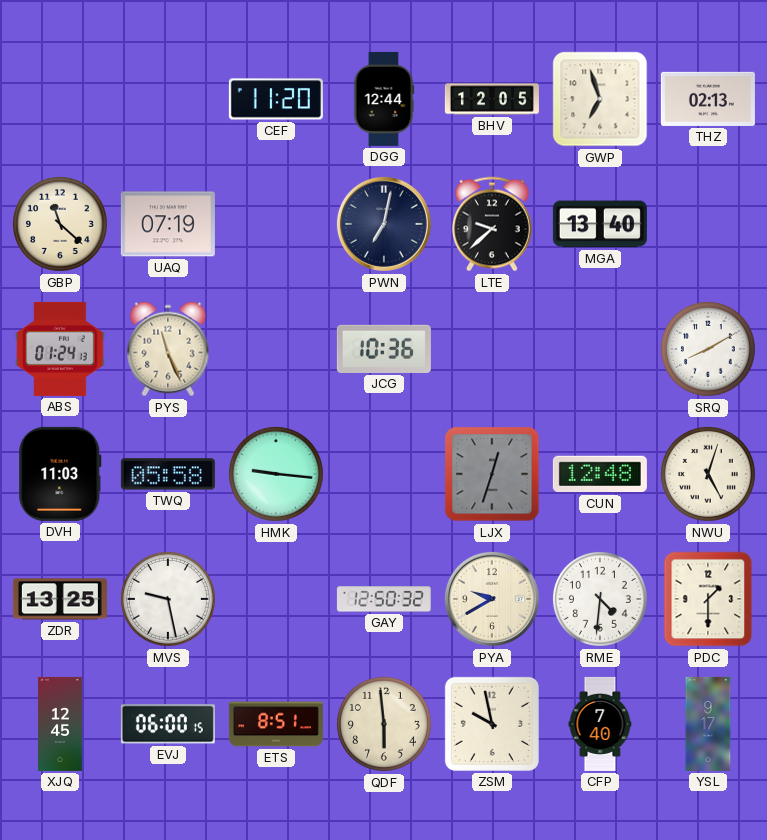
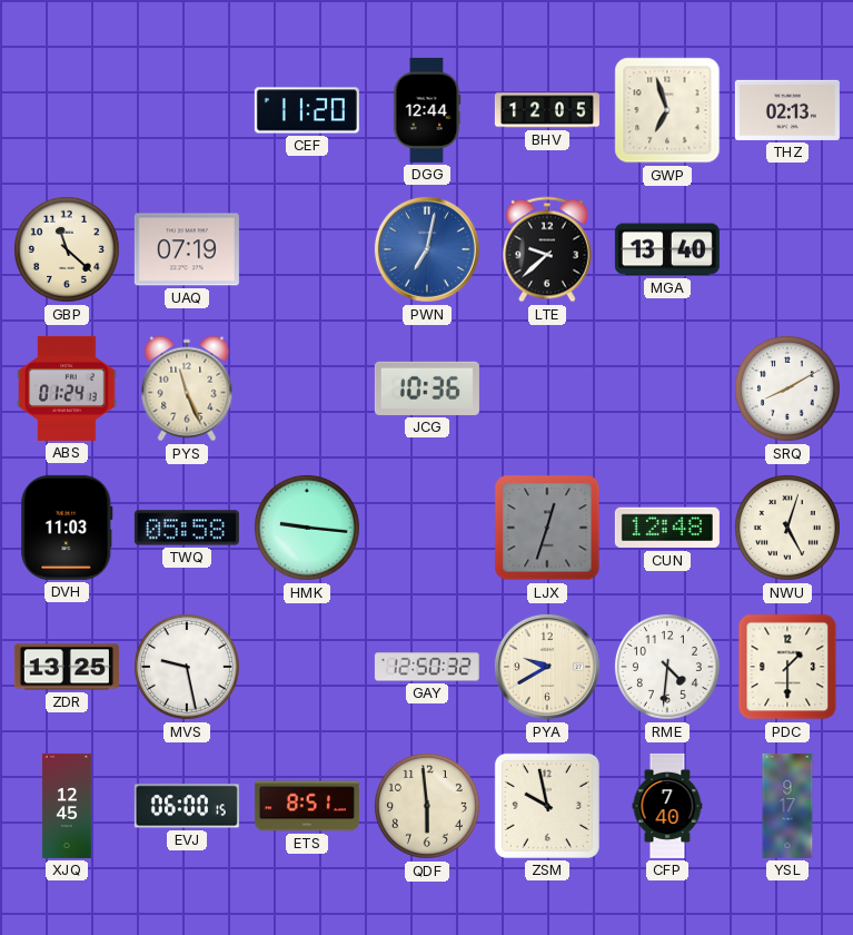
PWN dial: navy -> blue
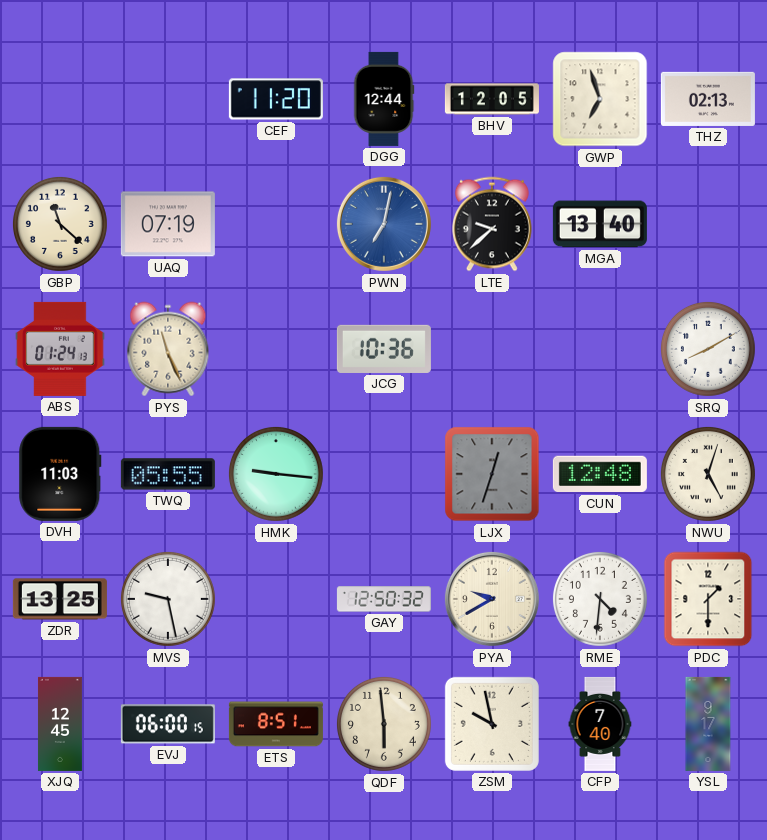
TWQ: 05:58 -> 05:55
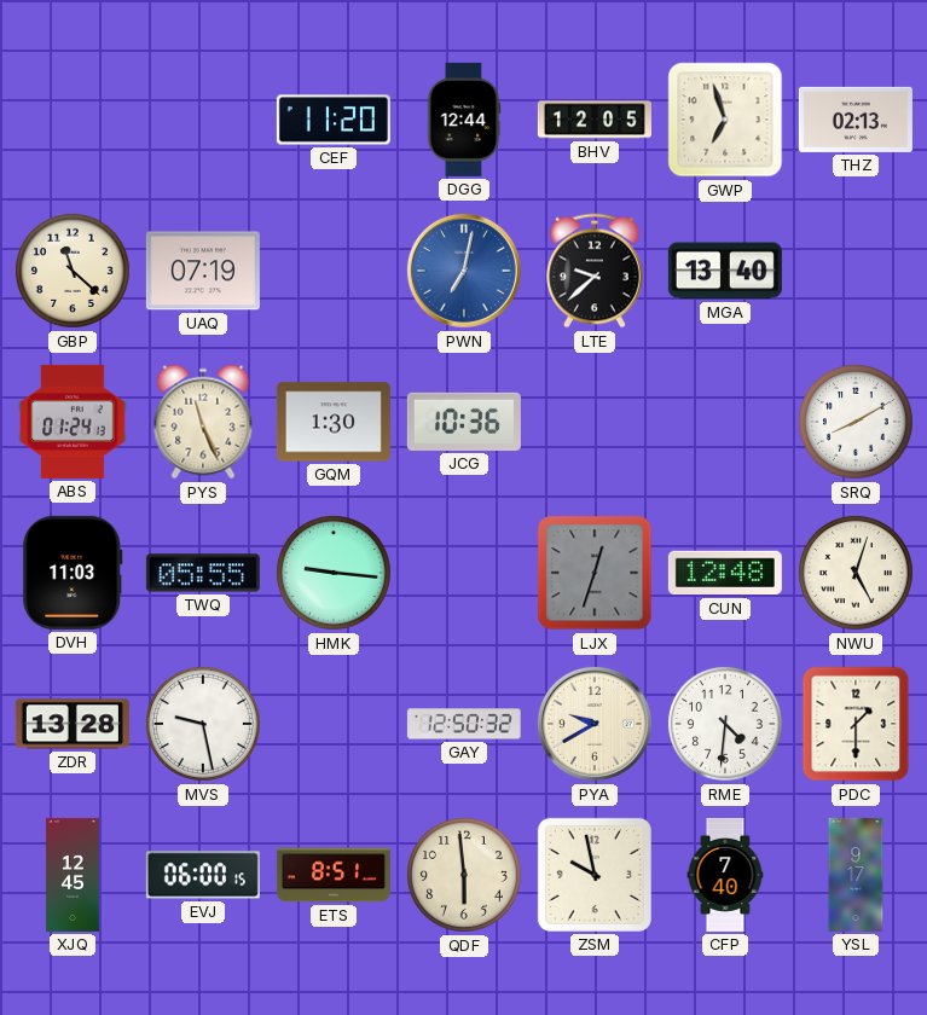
GQM: none -> 1:30
ZDR: 13:25 -> 13:28
